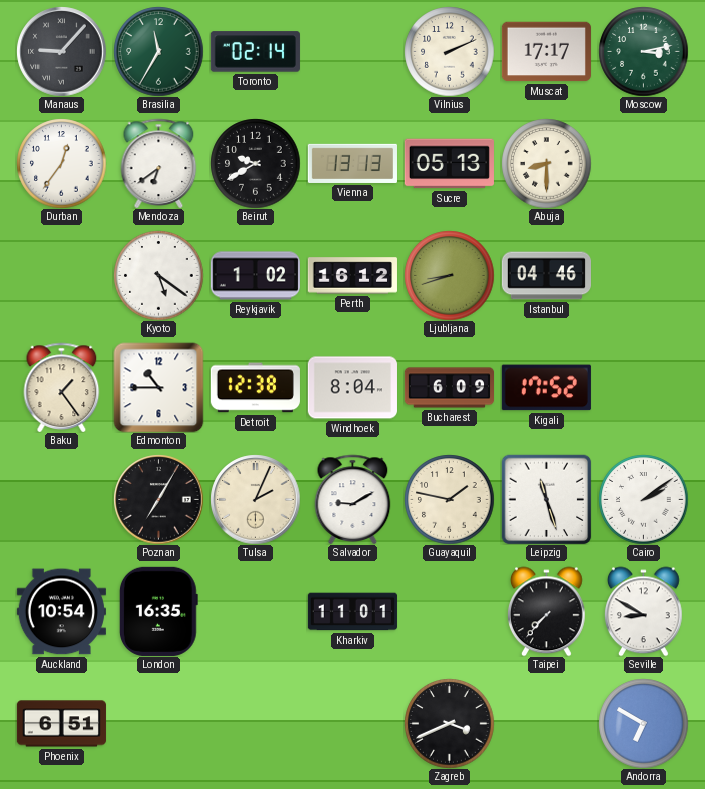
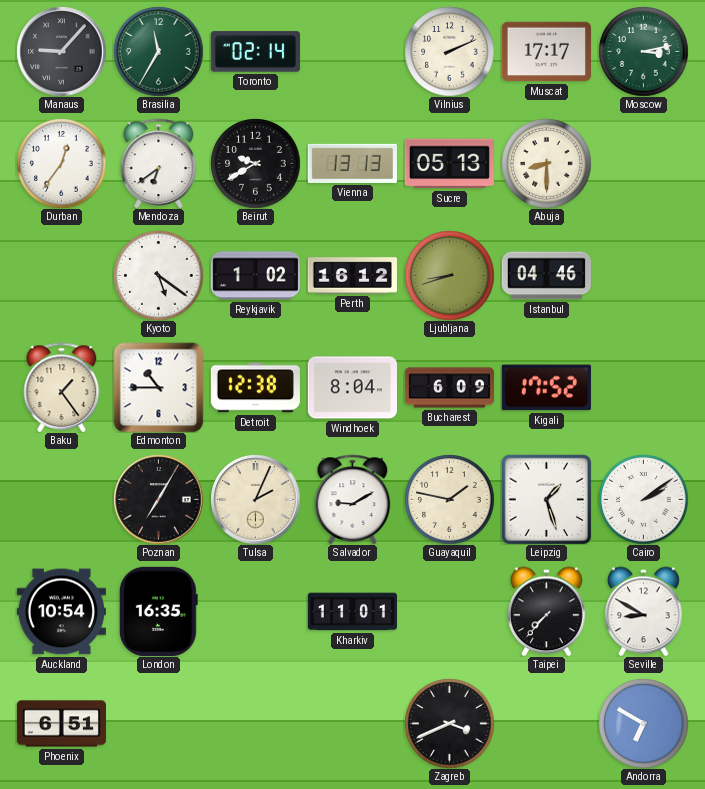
Leipzig: 11:27 -> 1:27
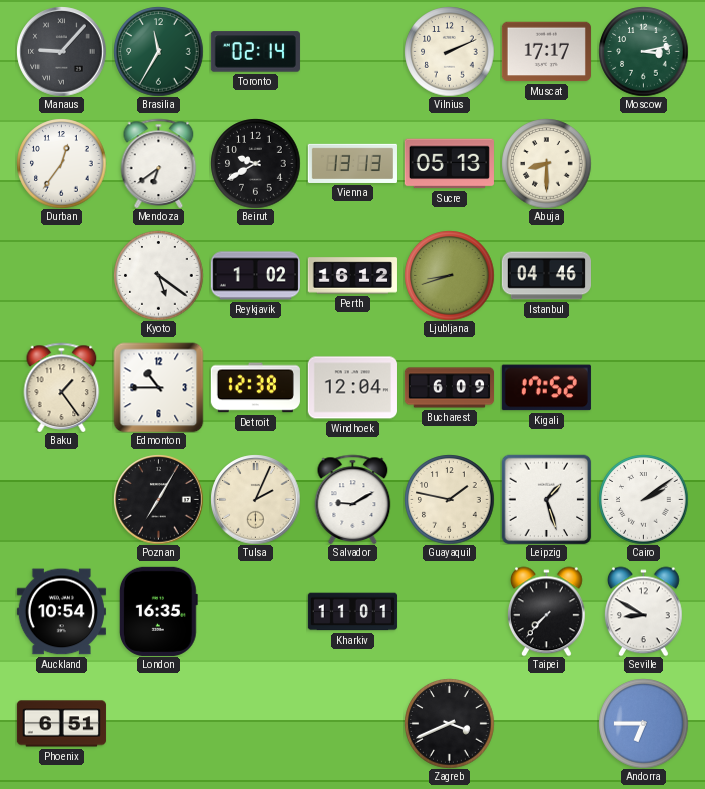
Windhoek: 8:04 -> 12:04
Andorra: 6:50 -> 6:45
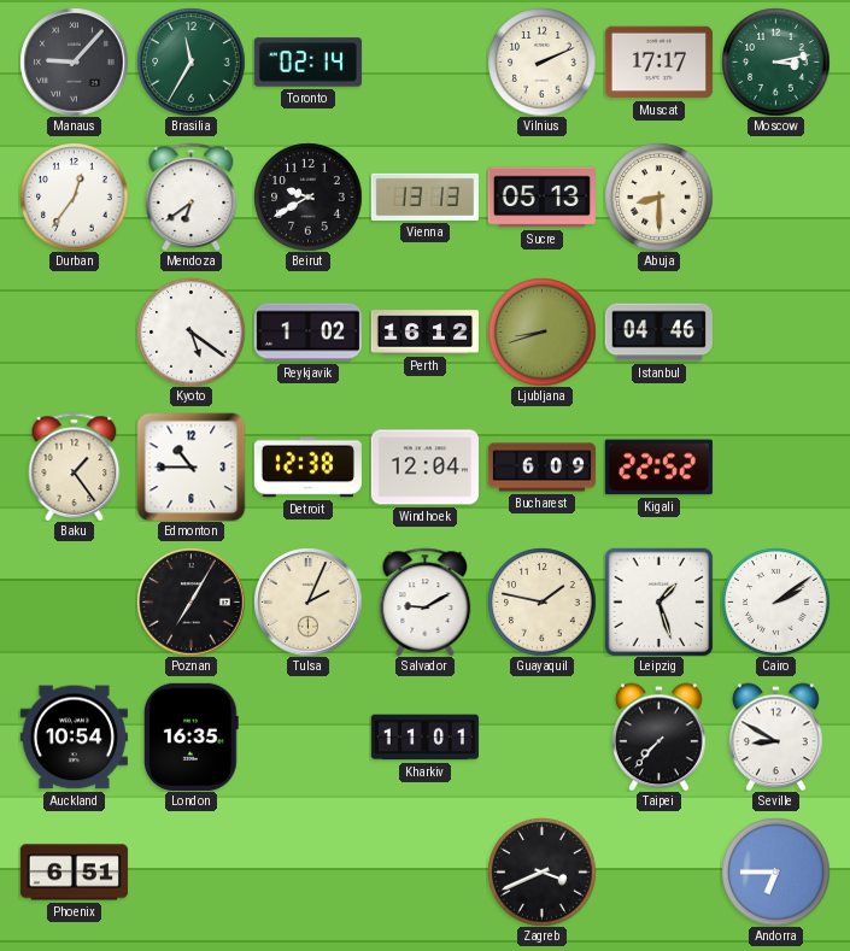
Kigali: 17:52 -> 22:52
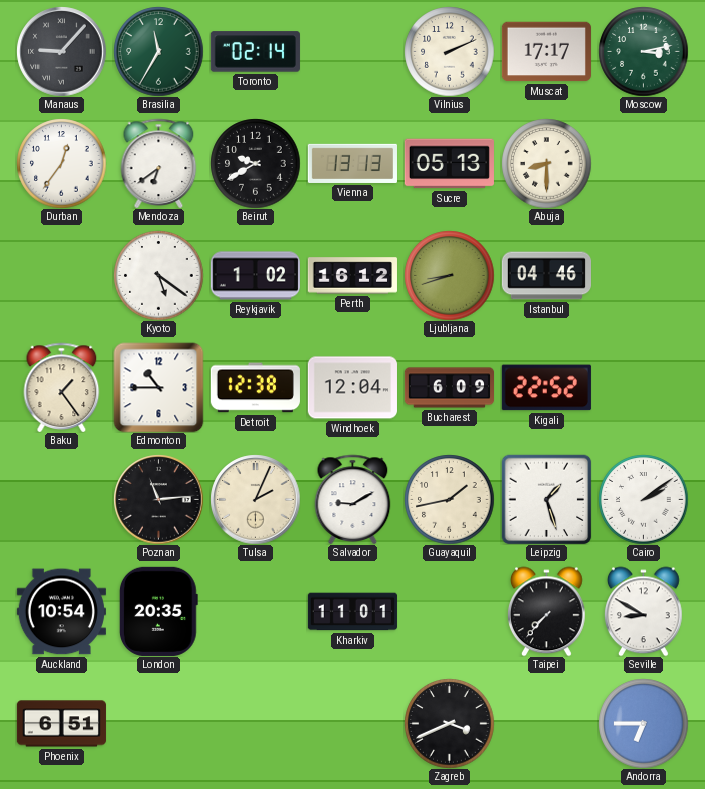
Poznan: 7:05 -> 11:14
Guayaquil: 1:47 -> 1:43
London: 16:35 -> 20:35
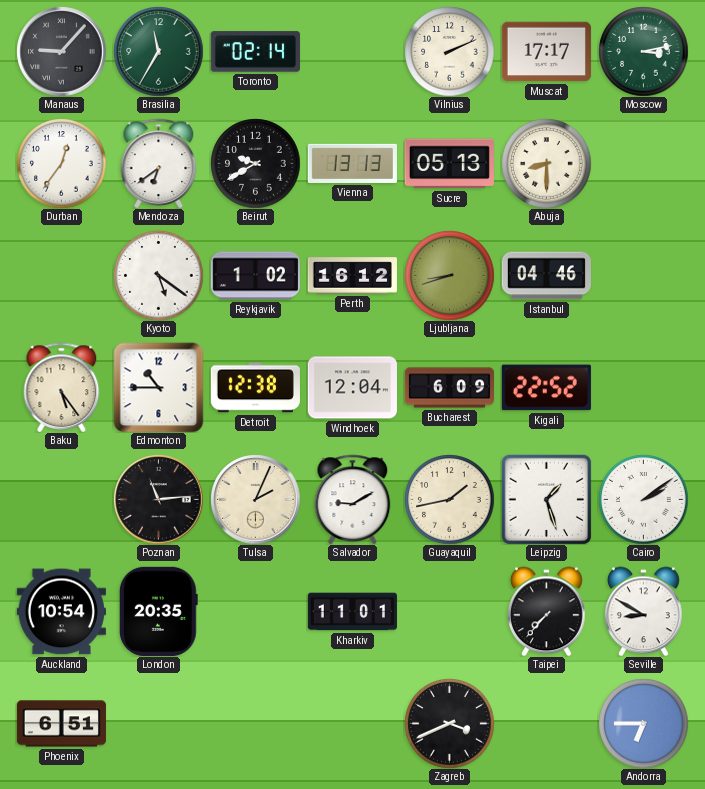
Baku: 1:24 -> 5:24
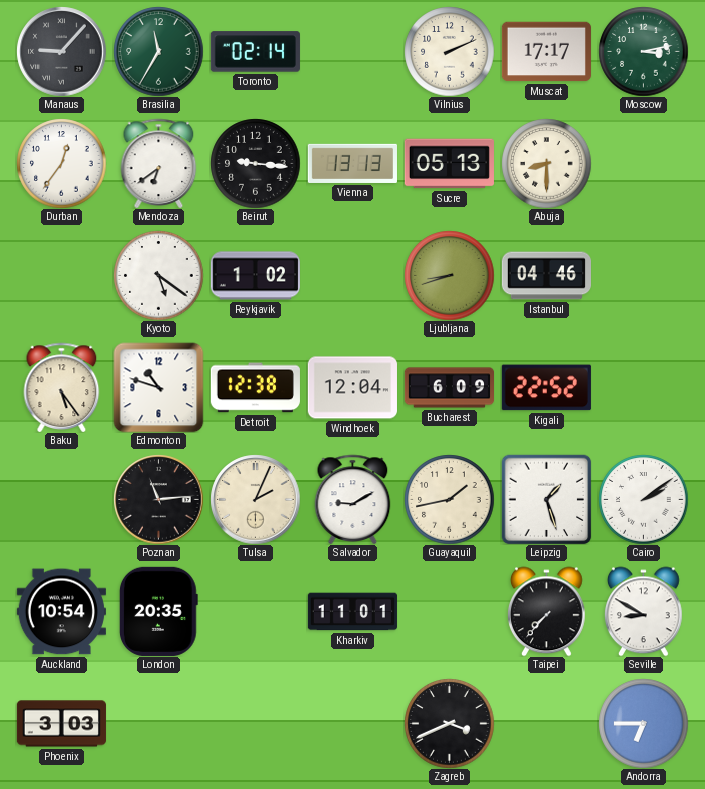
Beirut: 9:40 -> 9:16
Perth: 16:12 -> none
Edmonton: 10:45 -> 10:48
Phoenix: 6:51 -> 3:03
